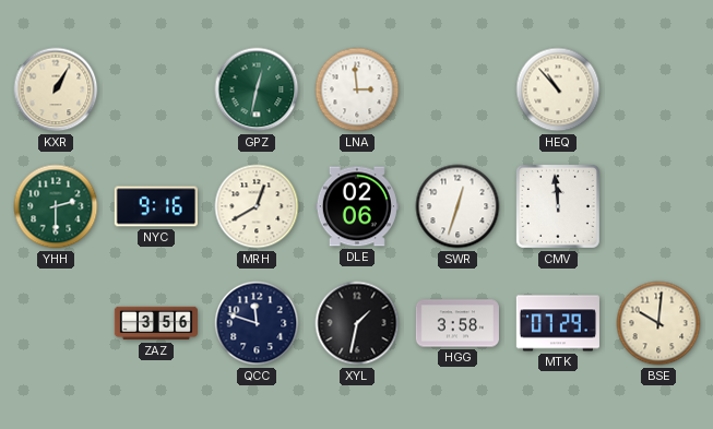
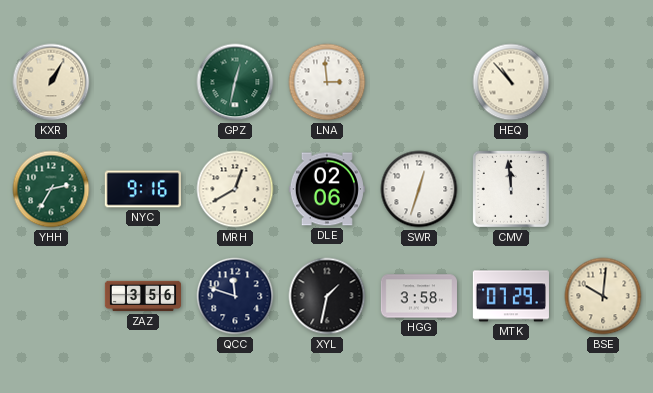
YHH: 2:30 -> 2:35
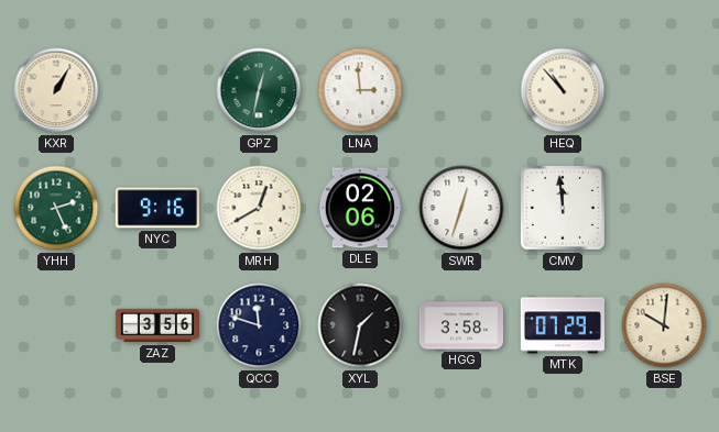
YHH: 2:35 -> 2:26
